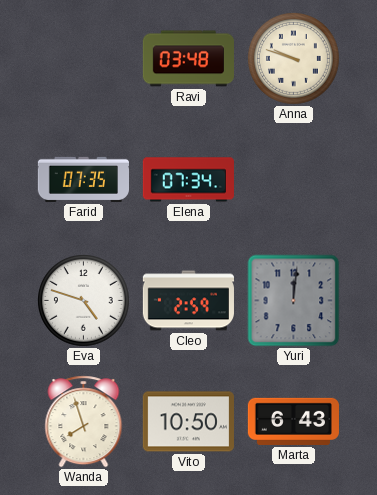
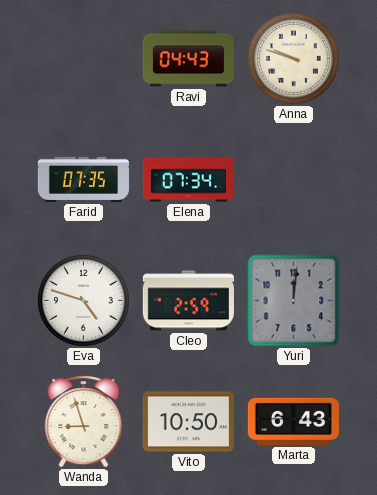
Ravi: 03:48 -> 04:43
Wanda: 7:57 -> 8:57
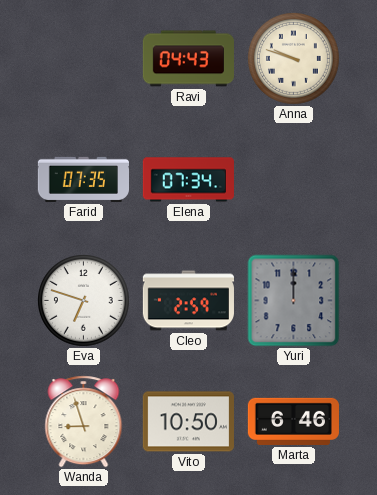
Eva: 4:48 -> 6:48
Yuri: 12:01 -> 12:00
Marta: 6:43 -> 6:46
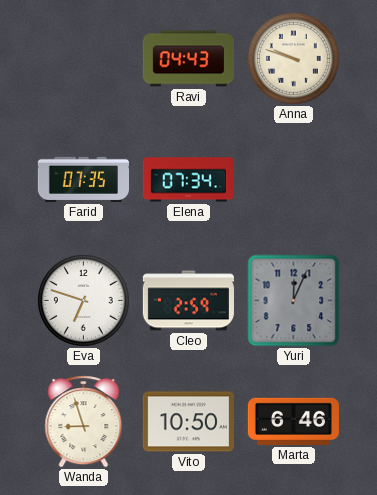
Yuri: 12:00 -> 12:04
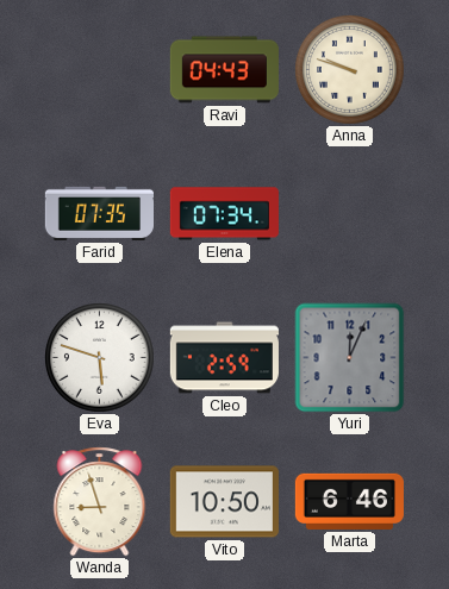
Eva: 6:48 -> 5:48
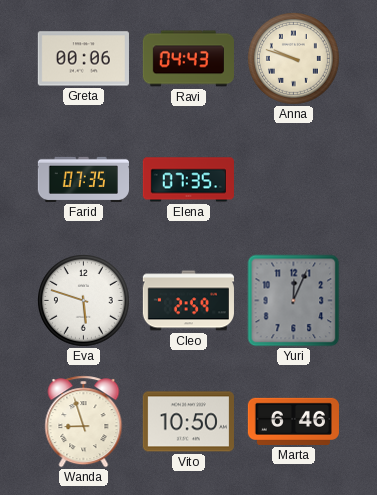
Greta: none -> 00:06
Elena: 07:34 -> 07:35
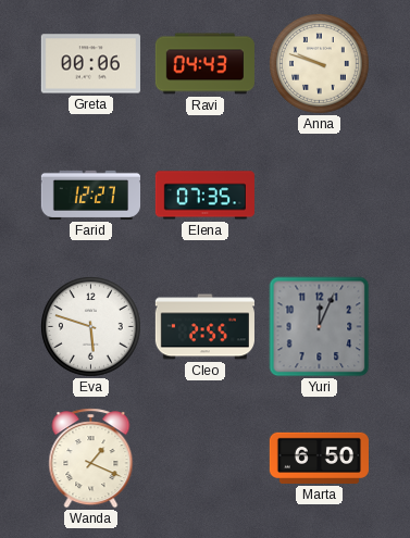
Farid: 07:35 -> 12:27
Cleo: 2:59 -> 2:55
Wanda: 8:57 -> 1:19
Vito: 10:50 -> none
Marta: 6:46 -> 6:50
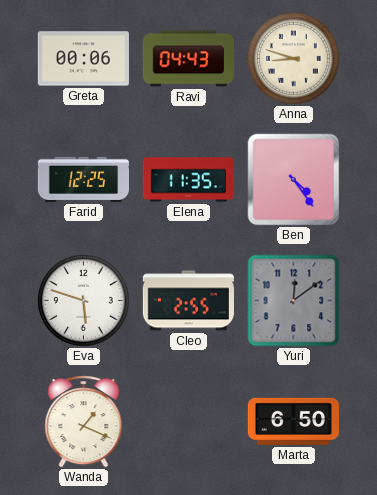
Anna: 9:48 -> 8:48
Farid: 12:27 -> 12:25
Elena: 07:35 -> 11:35
Ben: none -> 4:24
Yuri: 12:04 -> 12:09
